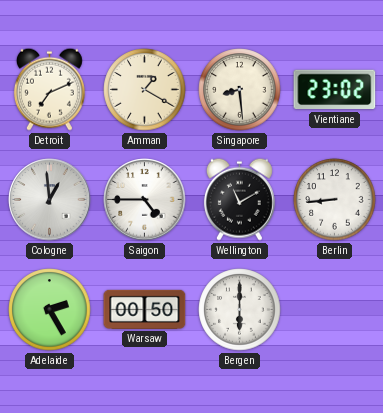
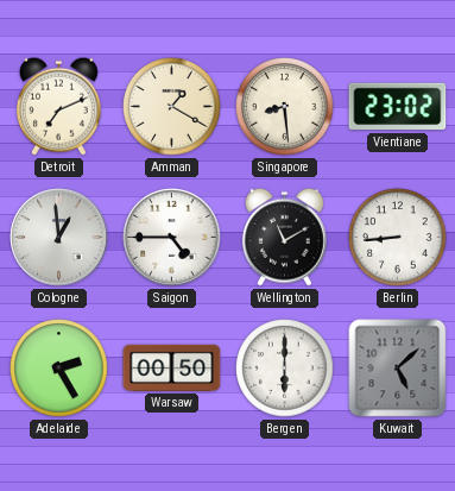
Kuwait: none -> 5:08
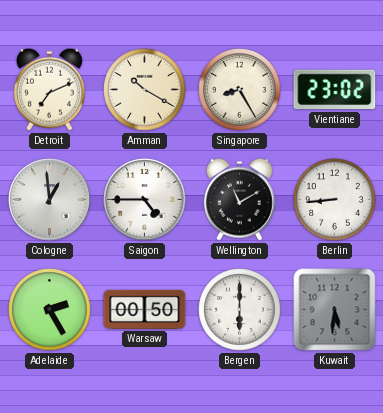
Amman: 1:20 -> 10:20
Singapore: 8:29 -> 8:25
Kuwait: 5:08 -> 5:31
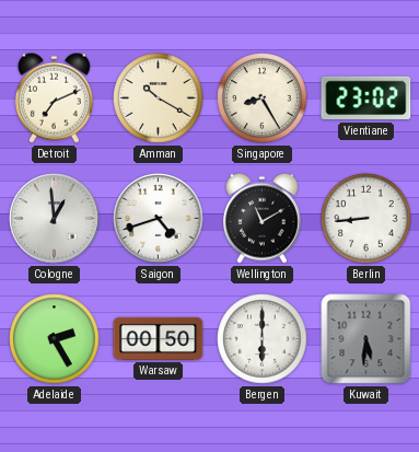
Saigon: 4:45 -> 4:42
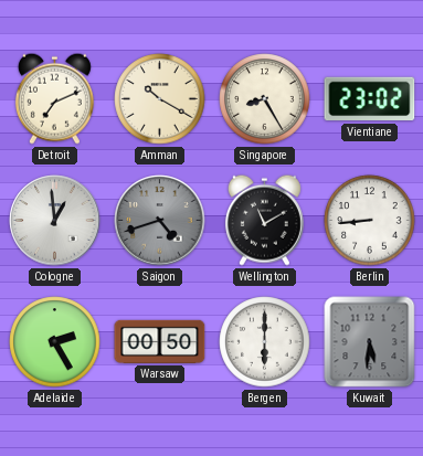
Saigon dial: white -> grey
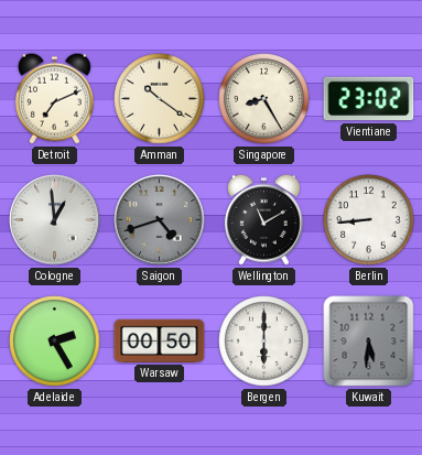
Amman: 10:20 -> 10:21
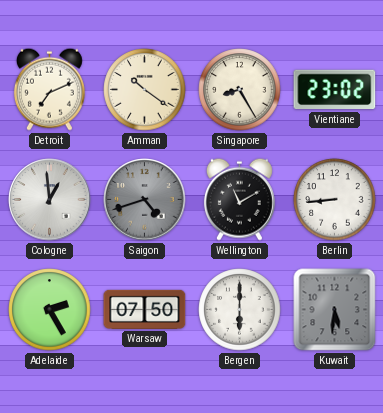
Warsaw: 00:50 -> 07:50
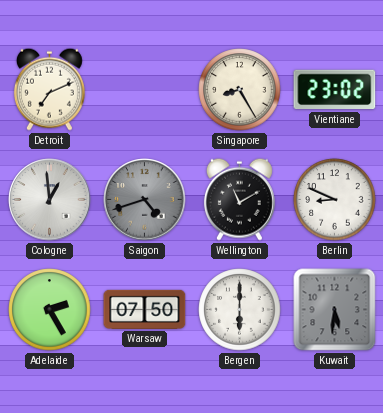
Amman: 10:21 -> none
Berlin: 8:44 -> 8:49
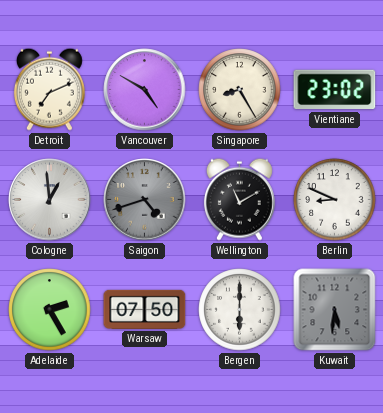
Vancouver: none -> 4:50
